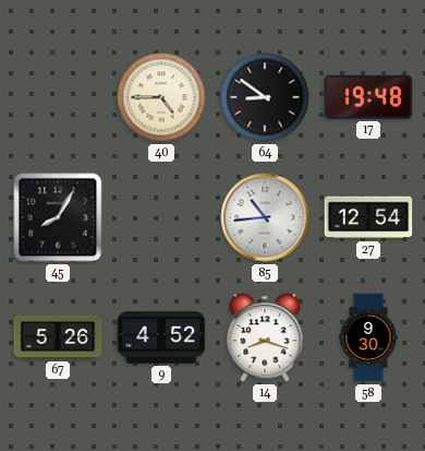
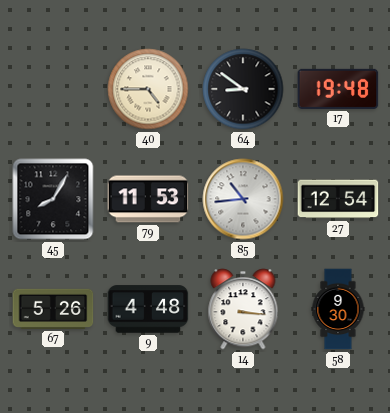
79: none -> 11:53
9: 4:52 -> 4:48
14: 8:18 -> 3:16
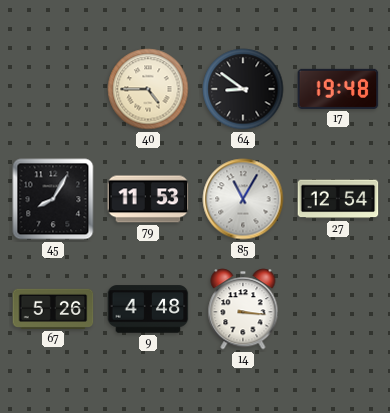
85: 10:44 -> 11:05
58: 9:30 -> none
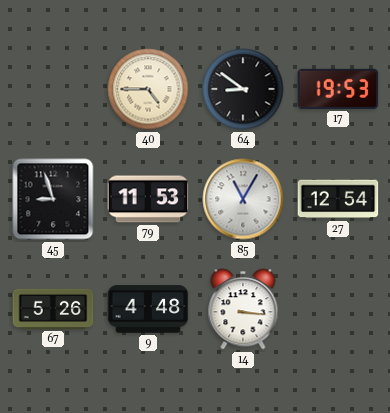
17: 19:48 -> 19:53
45: 8:05 -> 8:57
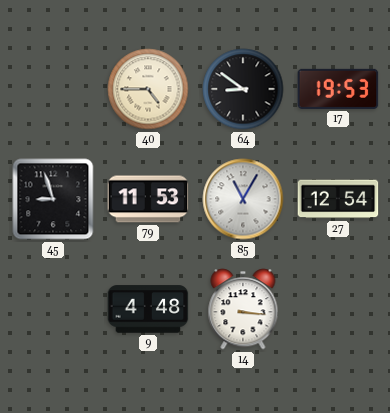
67: 5:26 -> none
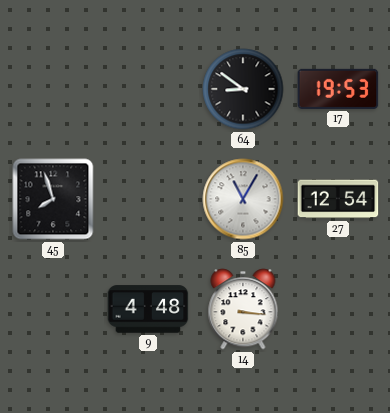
40: 4:45 -> none
45: 8:57 -> 7:57
79: 11:53 -> none
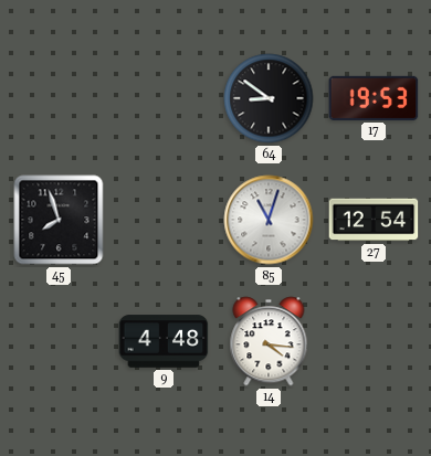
85: 11:05 -> 11:03
14: 3:16 -> 4:16
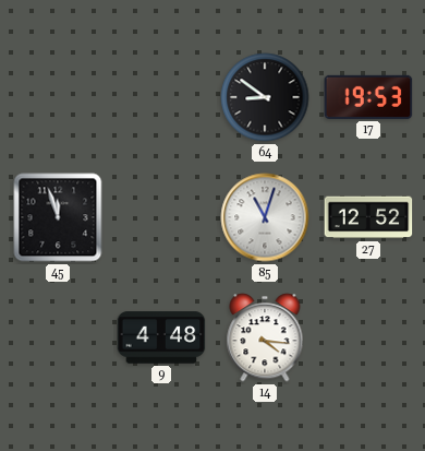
45: 7:57 -> 11:57
27: 12:54 -> 12:52
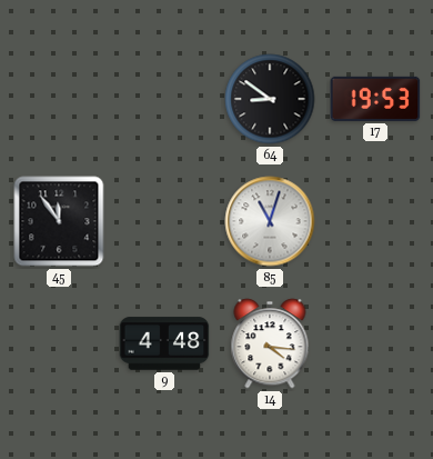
45: 11:57 -> 11:54
27: 12:52 -> none
